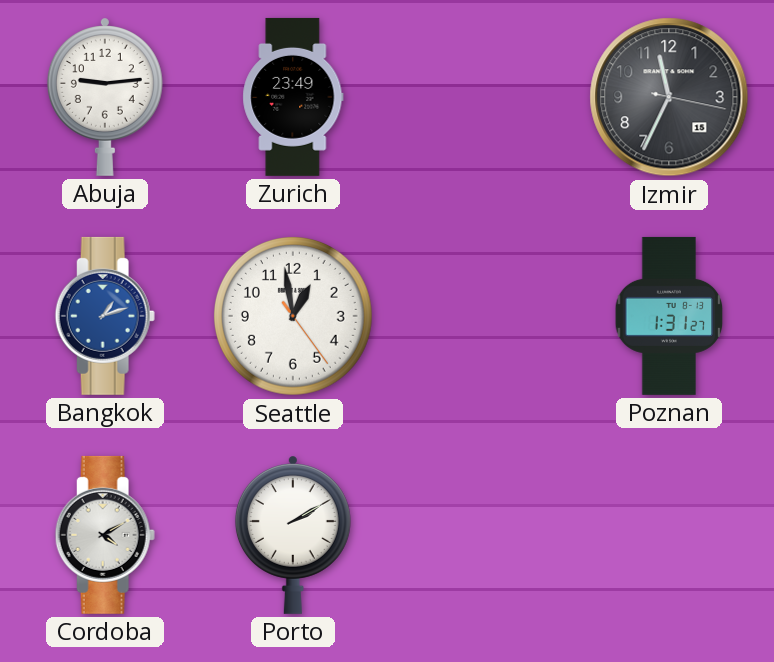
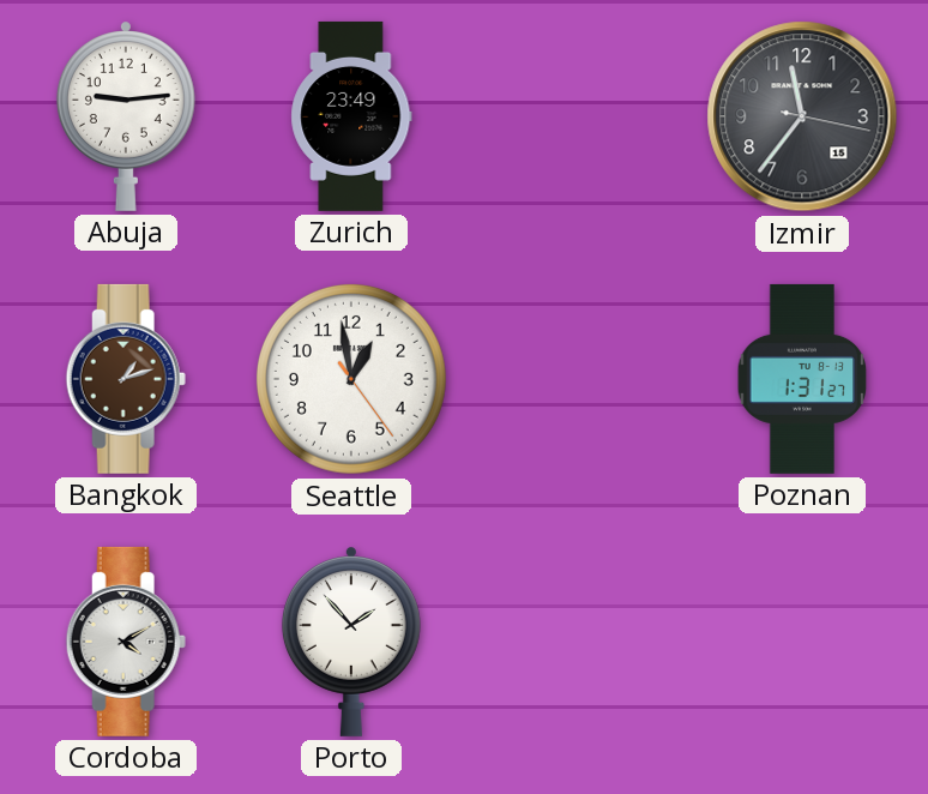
Izmir: 11:34 -> 11:36
Bangkok dial: blue -> brown
Porto: 2:10 -> 1:53
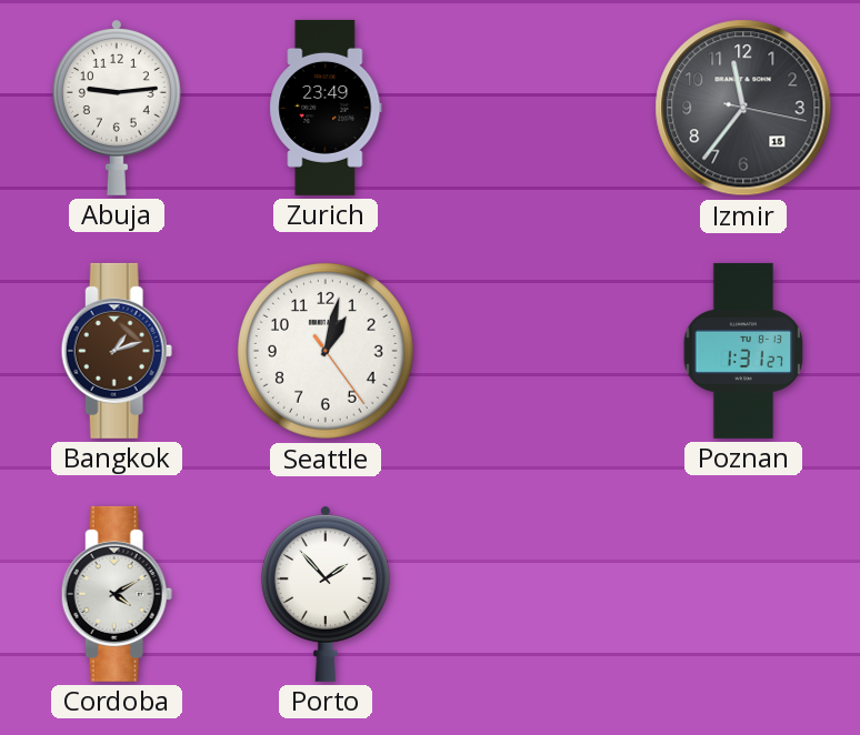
Seattle: 12:58 -> 1:02
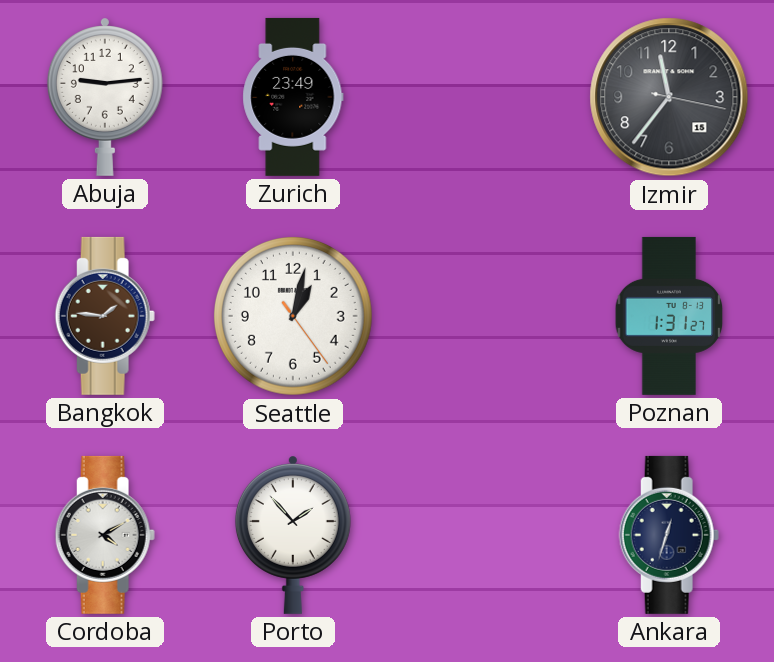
Bangkok: 1:12 -> 1:46
Ankara: none -> 12:33
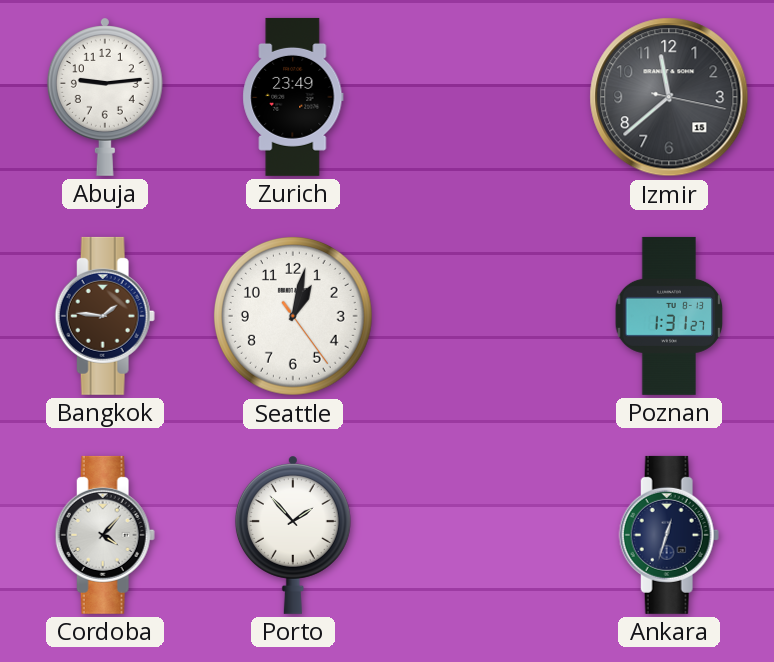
Izmir: 11:36 -> 11:38
Cordoba: 4:10 -> 4:07
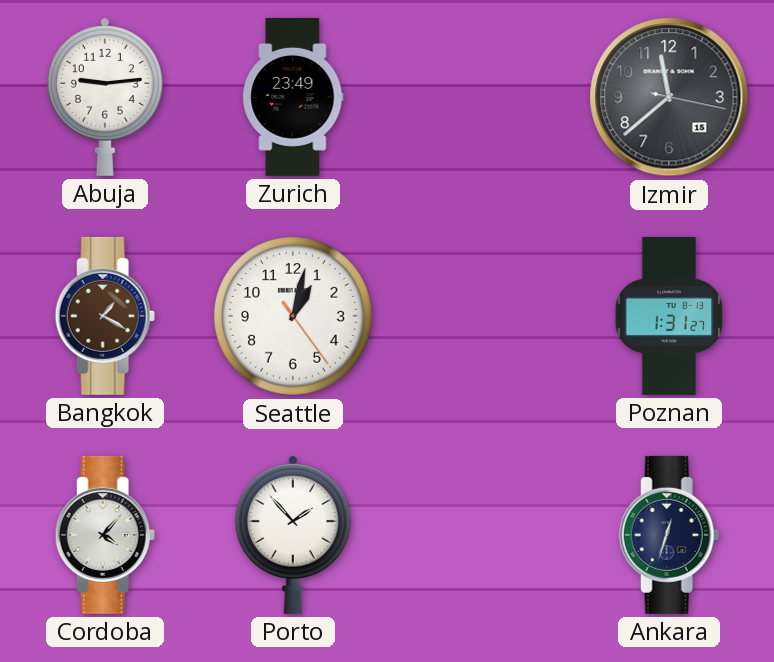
Bangkok: 1:46 -> 1:20
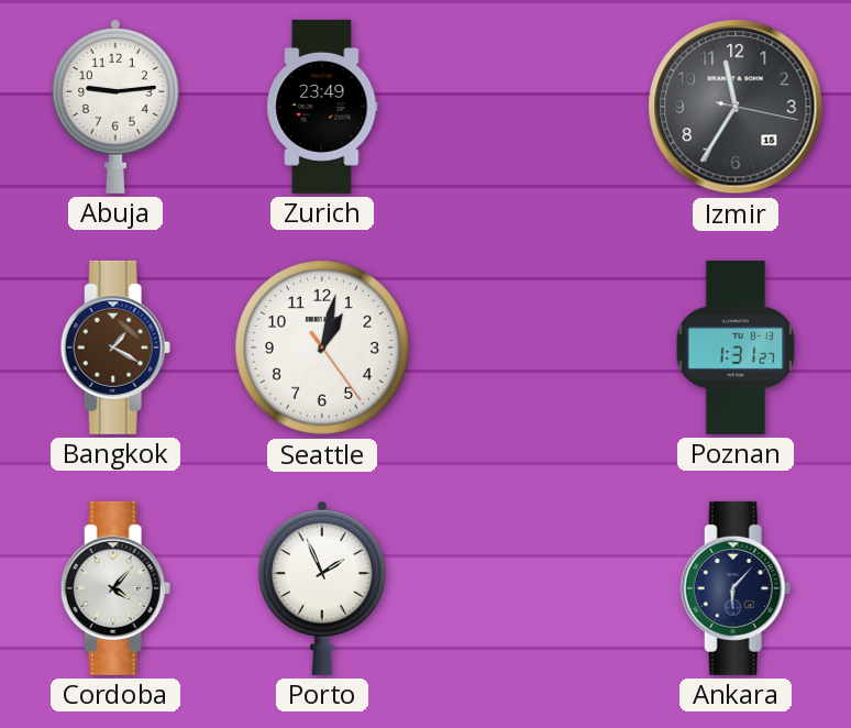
Izmir: 11:38 -> 11:35
Porto: 1:53 -> 1:56
Ankara: 12:33 -> 6:07
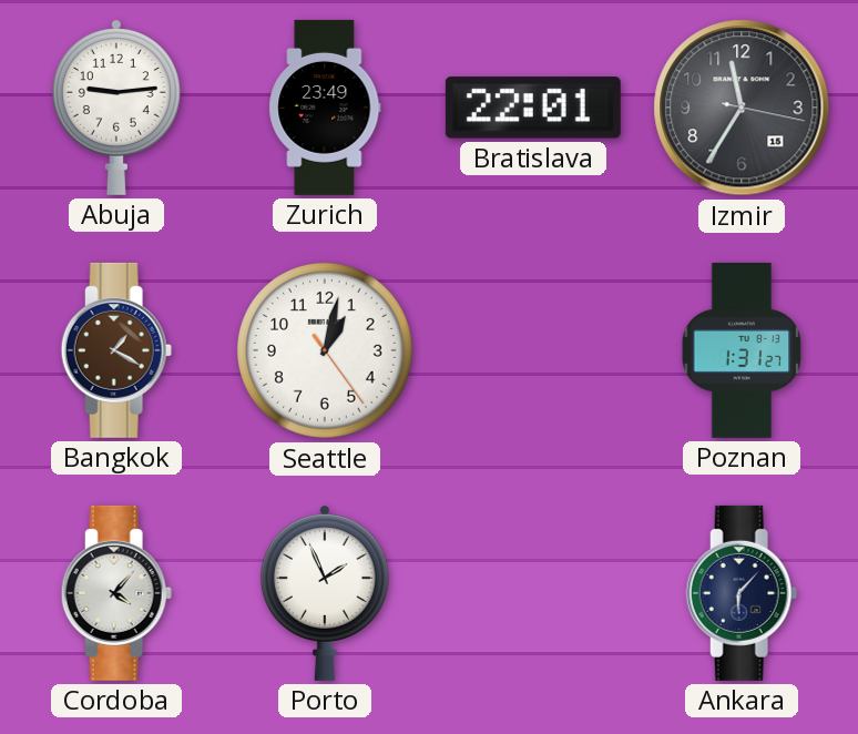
Bratislava: none -> 22:01
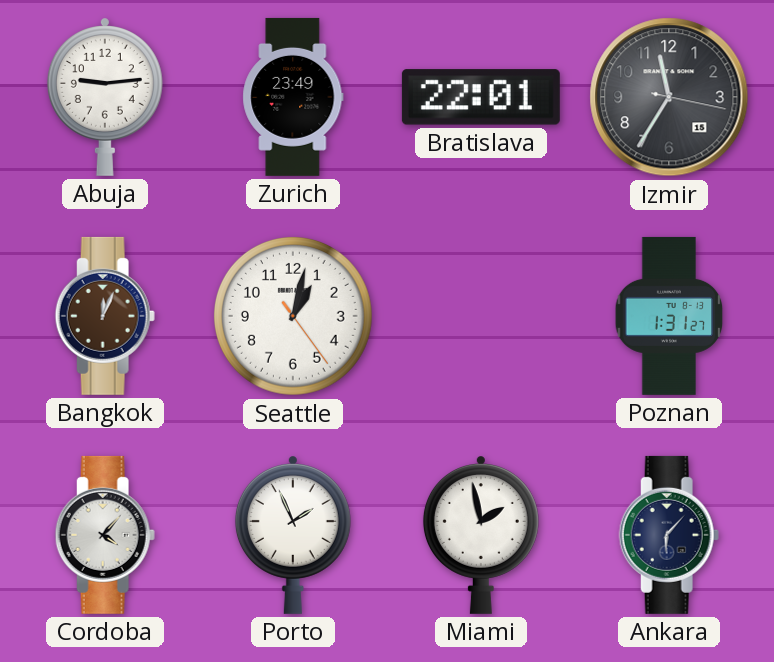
Bangkok: 1:20 -> 12:04
Miami: none -> 1:58
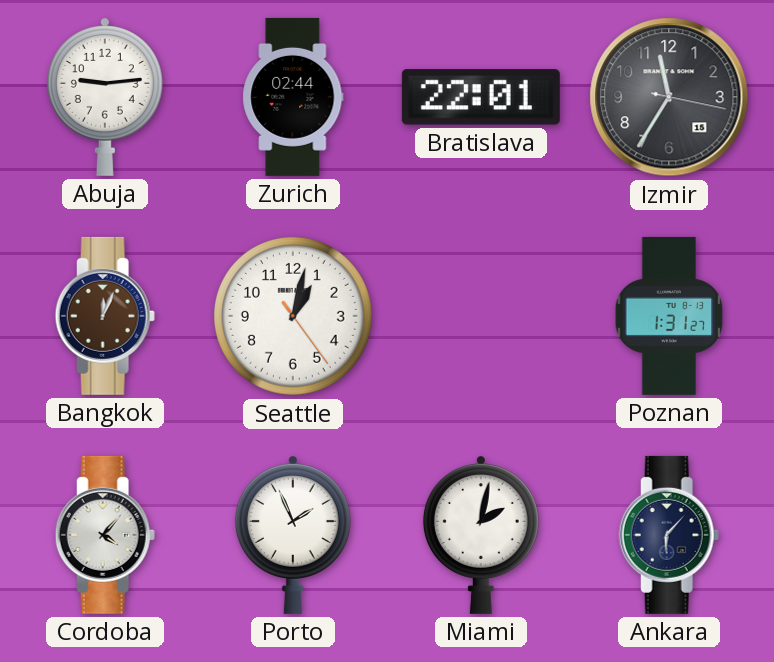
Zurich: 23:49 -> 02:44
Miami: 1:58 -> 2:02
